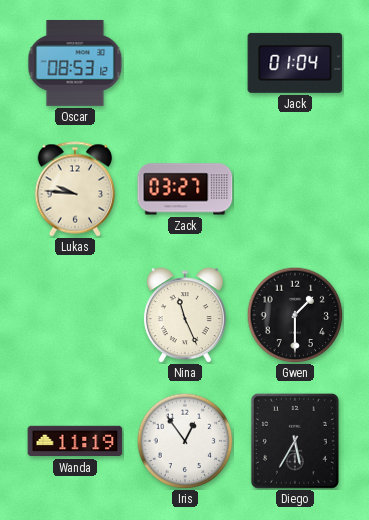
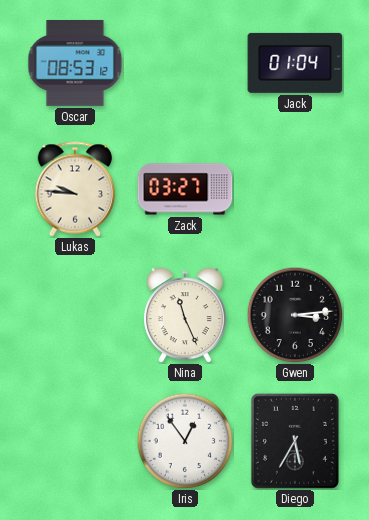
Gwen: 1:30 -> 3:14
Wanda: 11:19 -> none
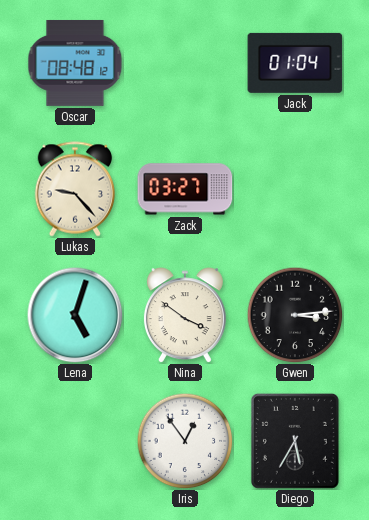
Oscar: 08:53 -> 08:48
Lukas: 9:46 -> 9:23
Lena: none -> 5:03
Nina: 11:26 -> 3:51
